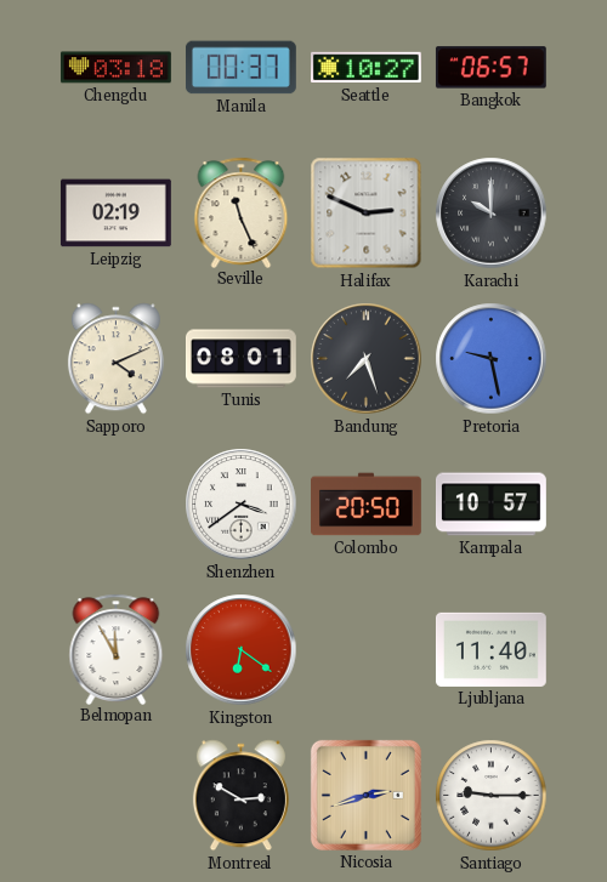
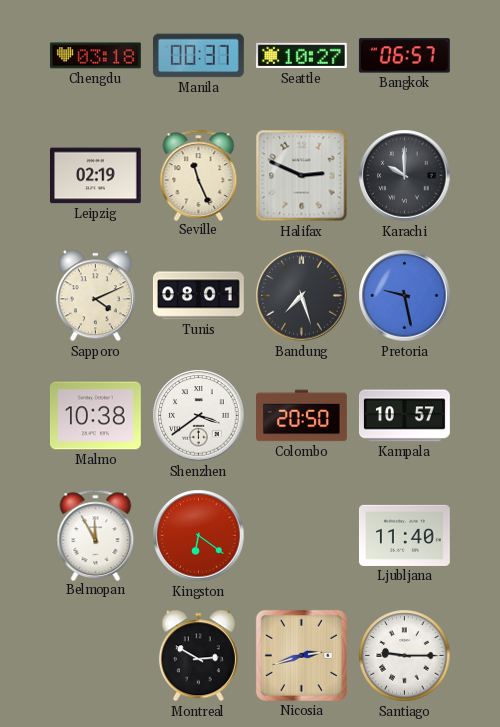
Malmo: none -> 10:38
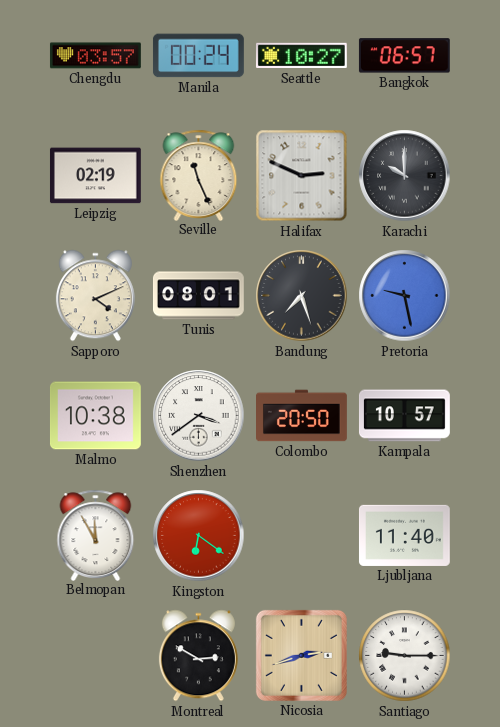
Chengdu: 03:18 -> 03:57
Manila: 00:37 -> 00:24
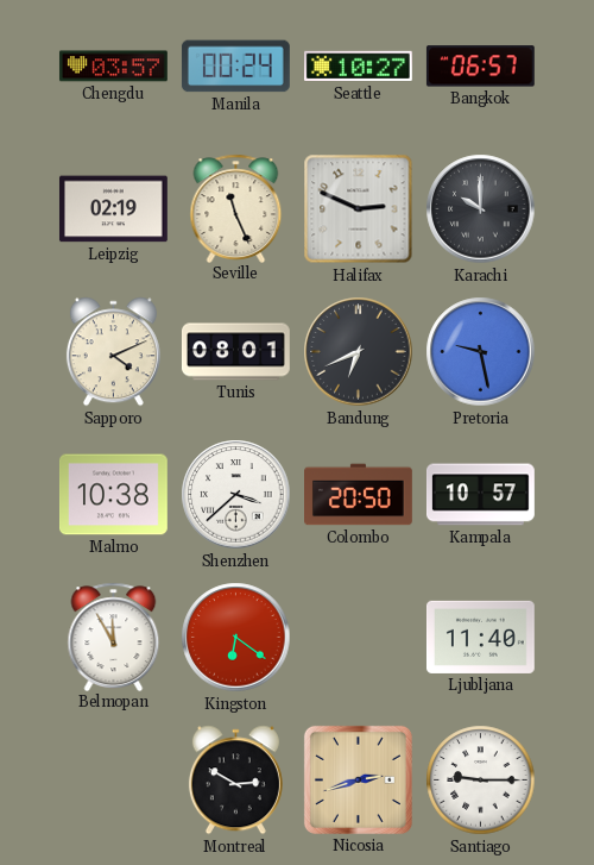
Bandung: 7:27 -> 6:41
Shenzhen: 3:39 -> 3:38
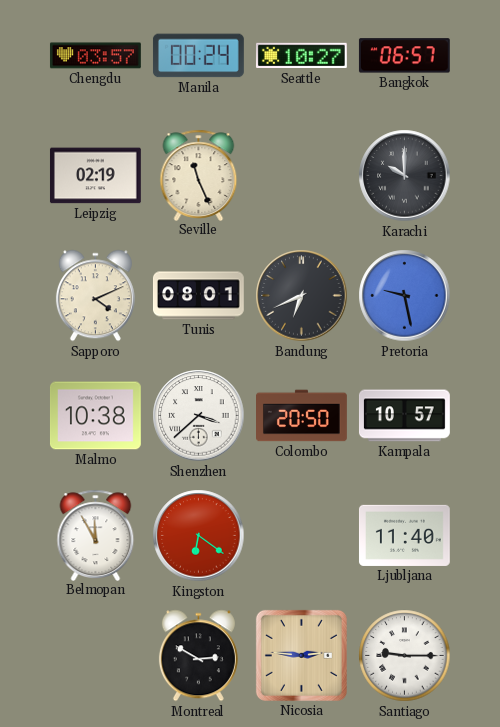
Halifax: 2:49 -> none
Nicosia: 2:42 -> 2:46
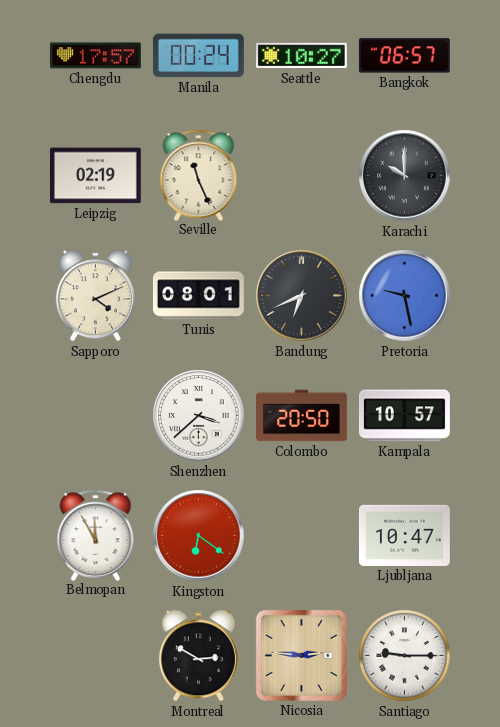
Chengdu: 03:57 -> 17:57
Malmo: 10:38 -> none
Ljubljana: 11:40 -> 10:47
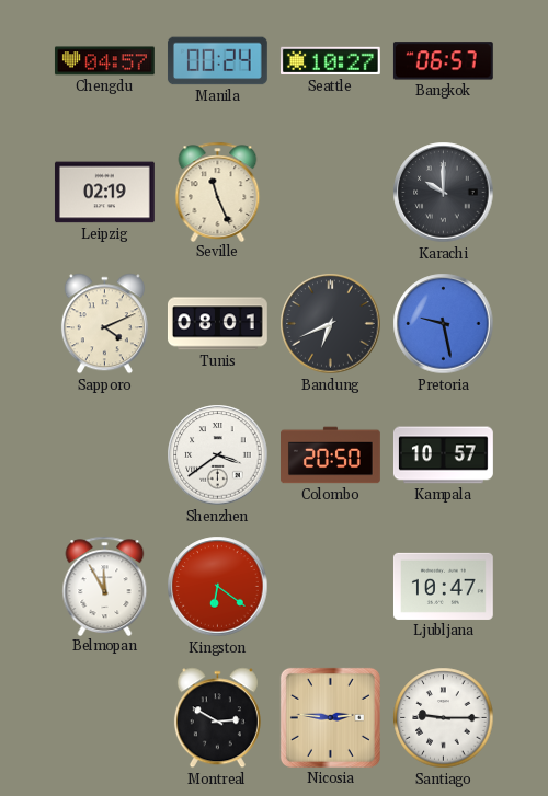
Chengdu: 17:57 -> 04:57
Shenzhen: 3:38 -> 3:39
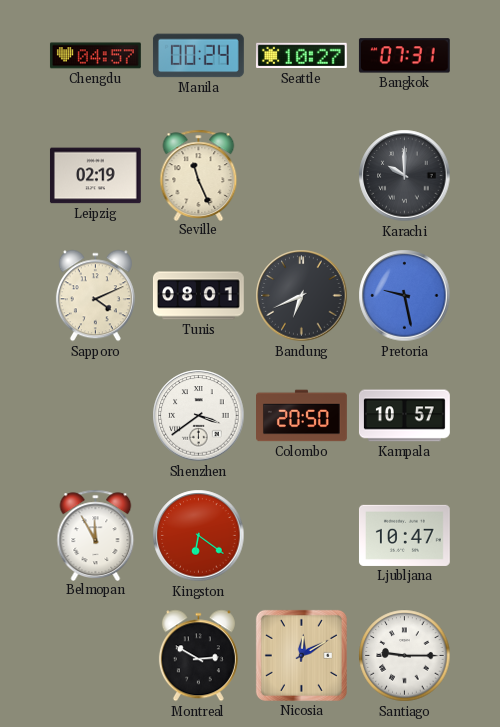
Bangkok: 06:57 -> 07:31
Nicosia: 2:46 -> 12:10
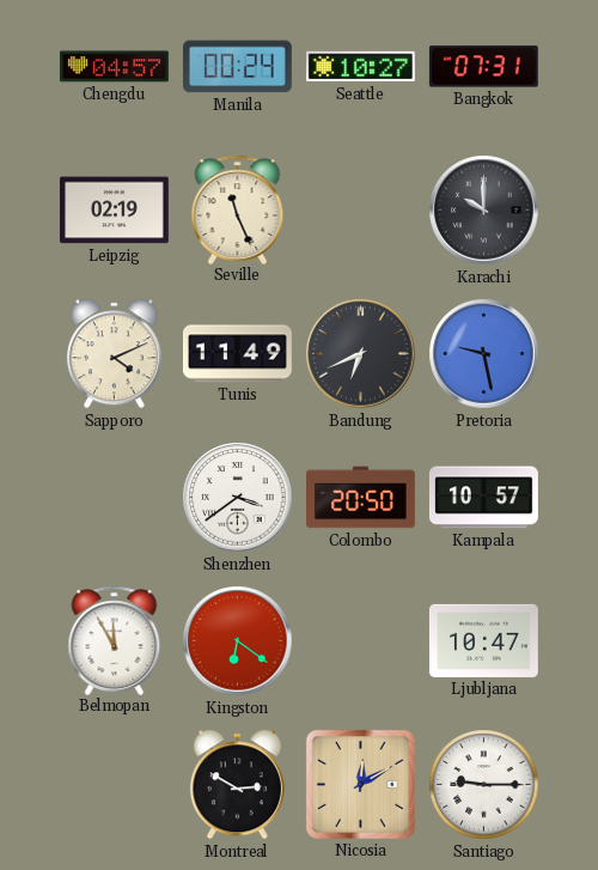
Tunis: 08:01 -> 11:49
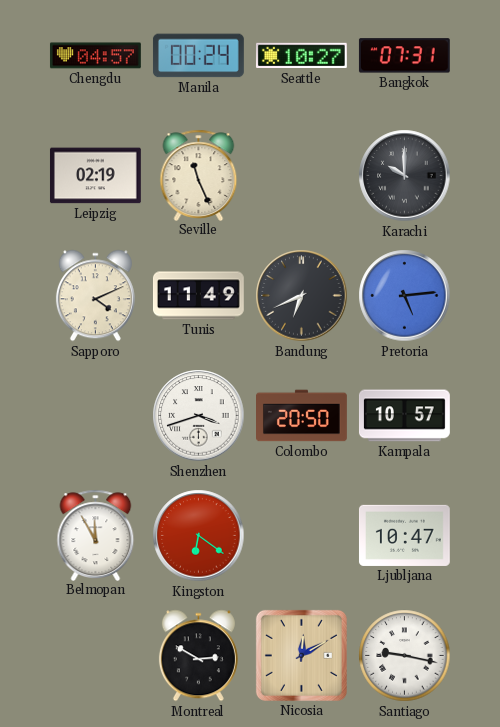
Pretoria: 9:28 -> 5:14
Shenzhen: 3:39 -> 3:42
Santiago: 9:15 -> 9:17
